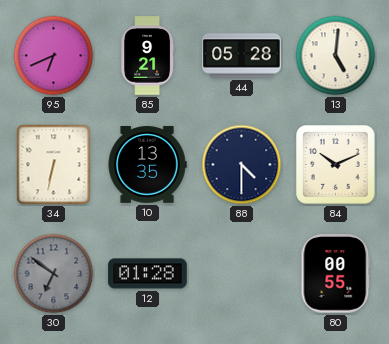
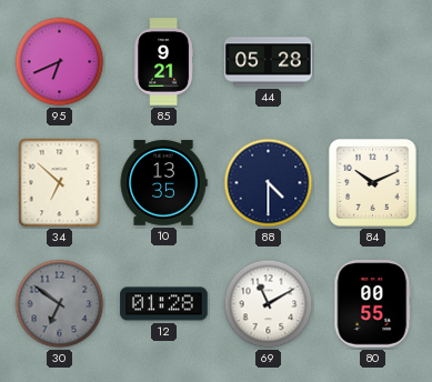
13: 5:01 -> none
34: 6:32 -> 6:52
69: none -> 11:10
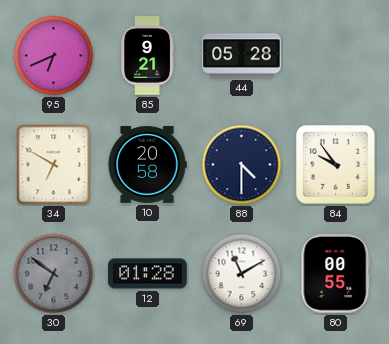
34: 6:52 -> 6:50
10: 13:35 -> 20:58
84: 10:11 -> 9:54
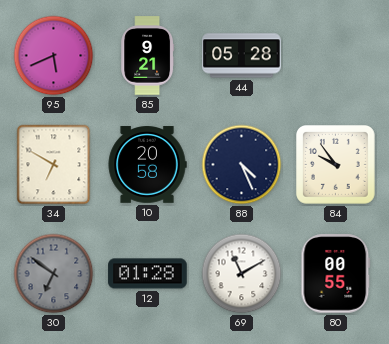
95: 6:41 -> 5:41
88: 4:30 -> 4:26
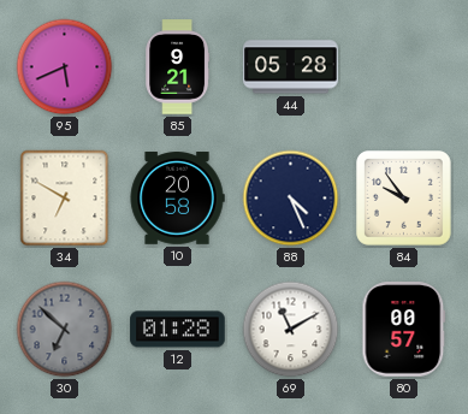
30: 6:51 -> 6:52
80: 00:55 -> 00:57
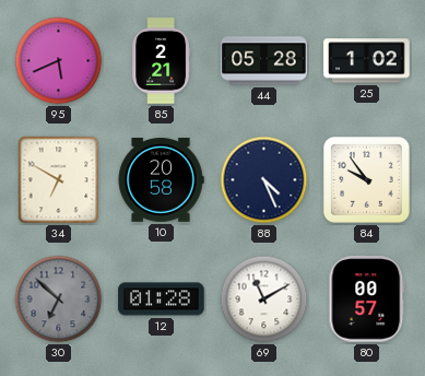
85: 9:21 -> 2:21
25: none -> 1:02
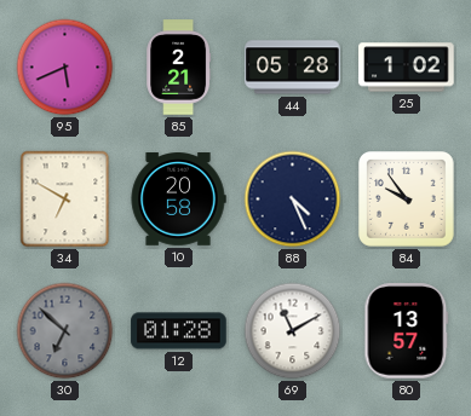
80: 00:57 -> 13:57
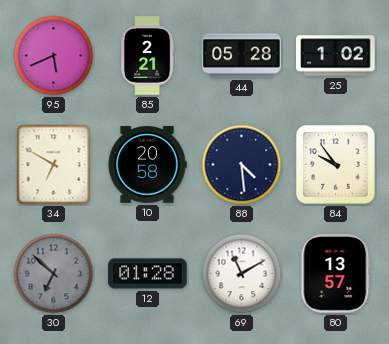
88: 4:26 -> 4:29
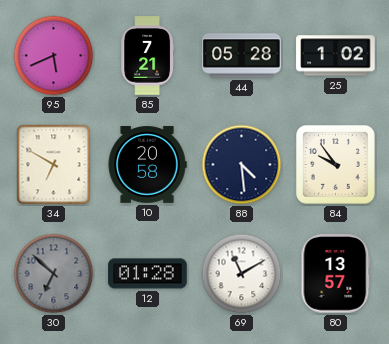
85: 2:21 -> 7:21
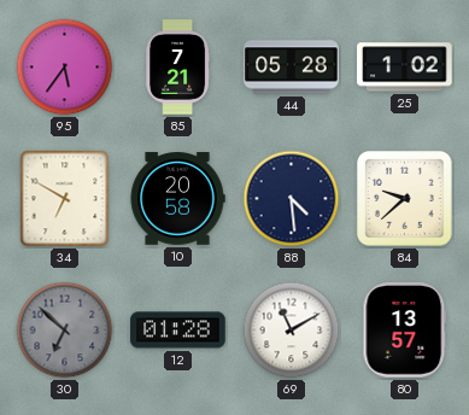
95: 5:41 -> 5:36
84: 9:54 -> 9:38
